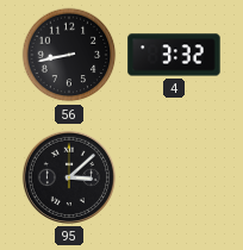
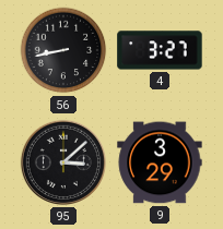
4: 3:32 -> 3:27
9: none -> 3:29
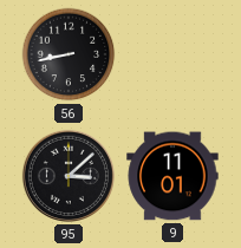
4: 3:27 -> none
9: 3:29 -> 11:01
